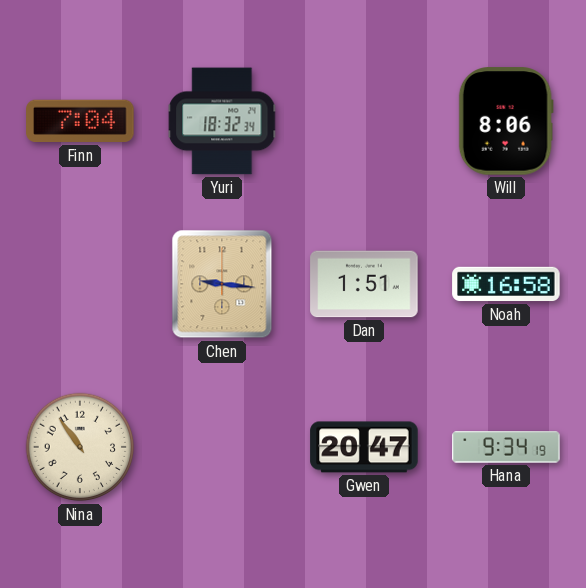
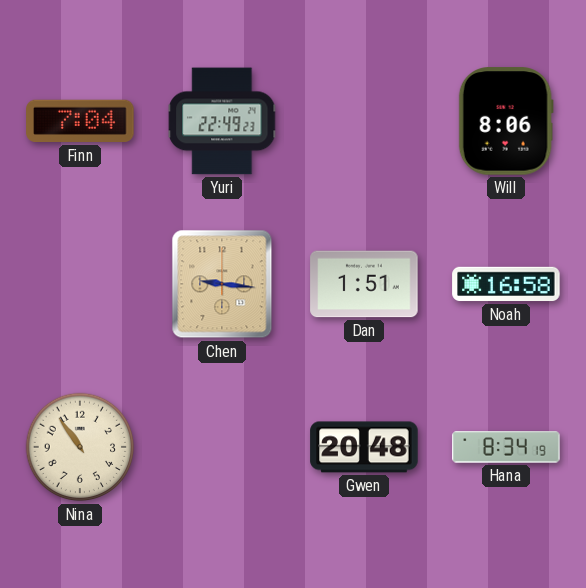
Yuri: 18:32 -> 22:49
Gwen: 20:47 -> 20:48
Hana: 9:34 -> 8:34
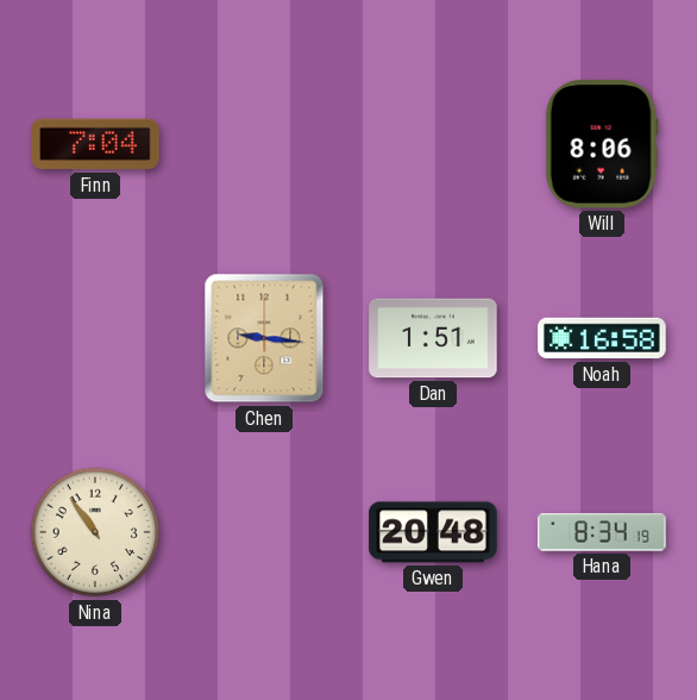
Yuri: 22:49 -> none
